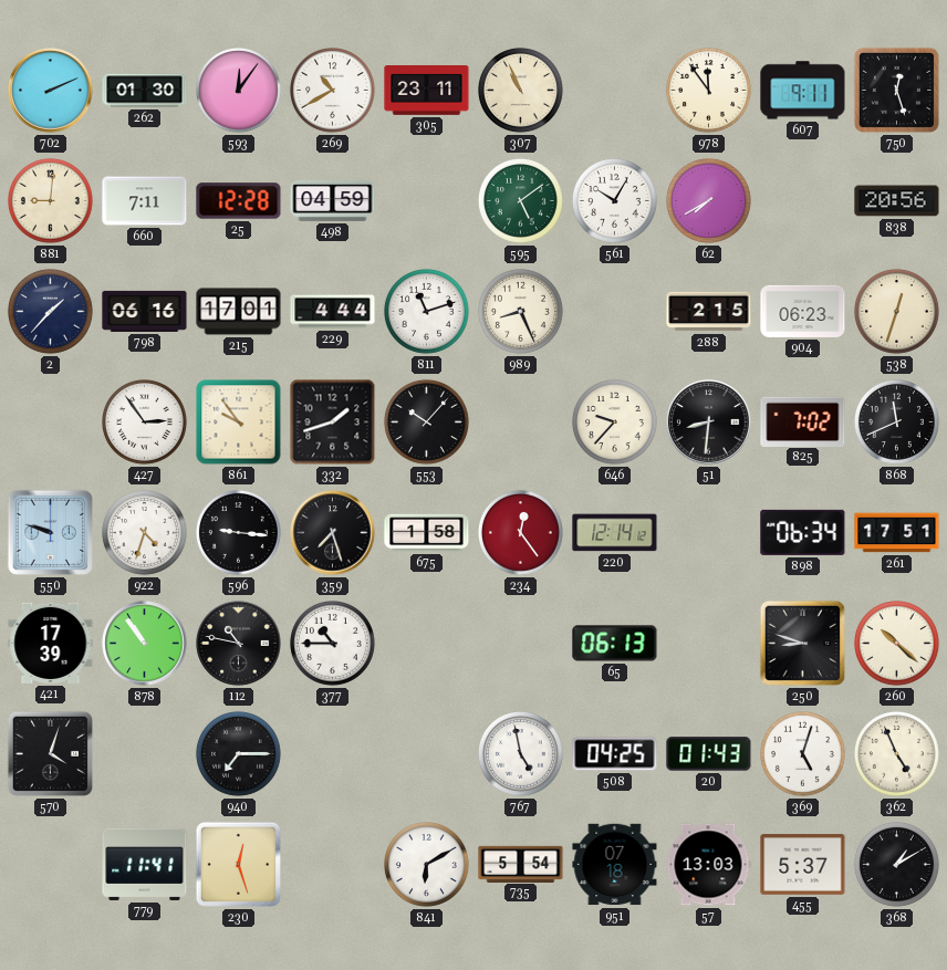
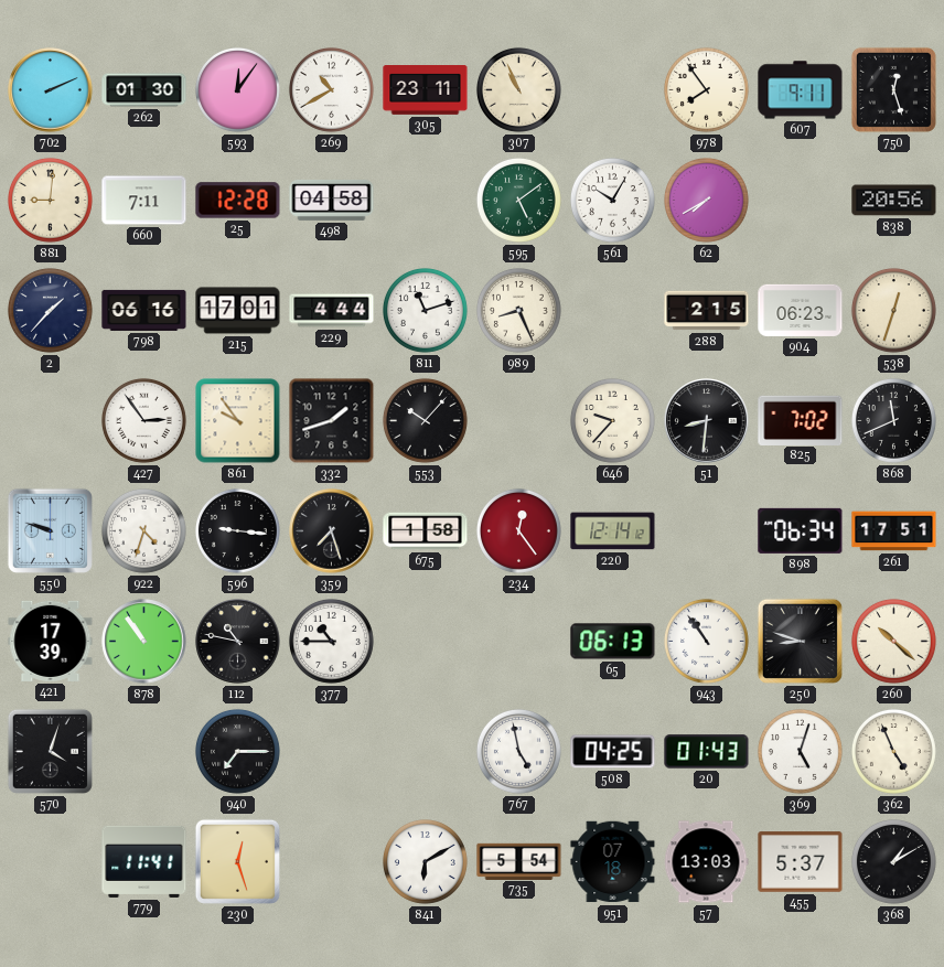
978: 11:54 -> 7:54
498: 04:59 -> 04:58
943: none -> 10:54
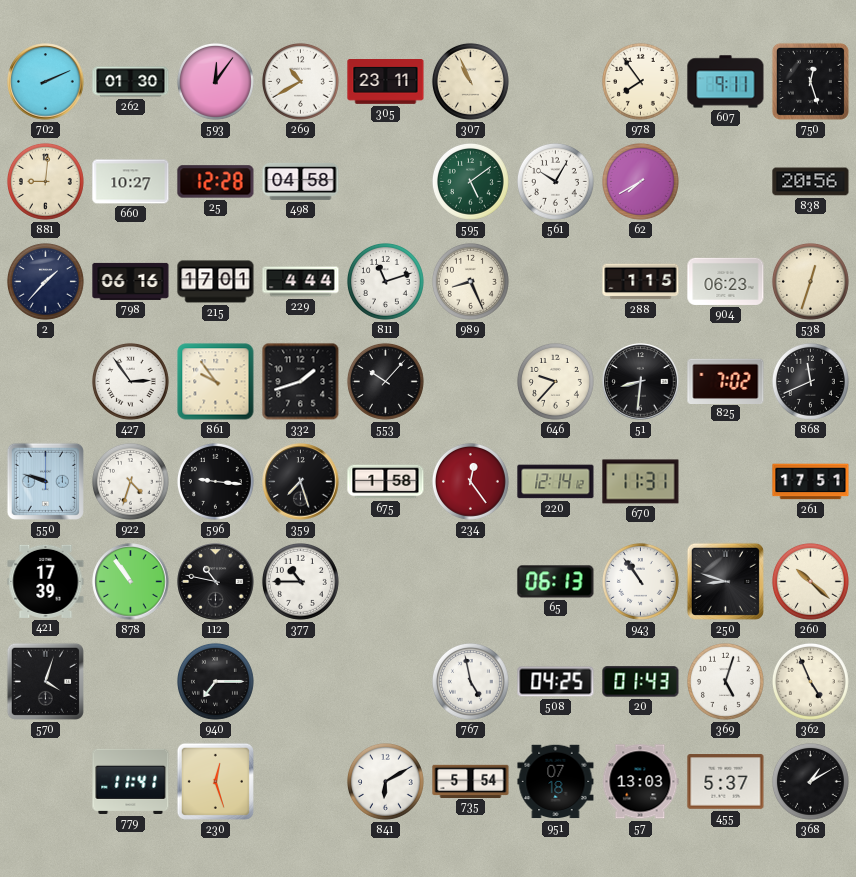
660: 7:11 -> 10:27
288: 2:15 -> 1:15
670: none -> 11:31
898: 06:34 -> none
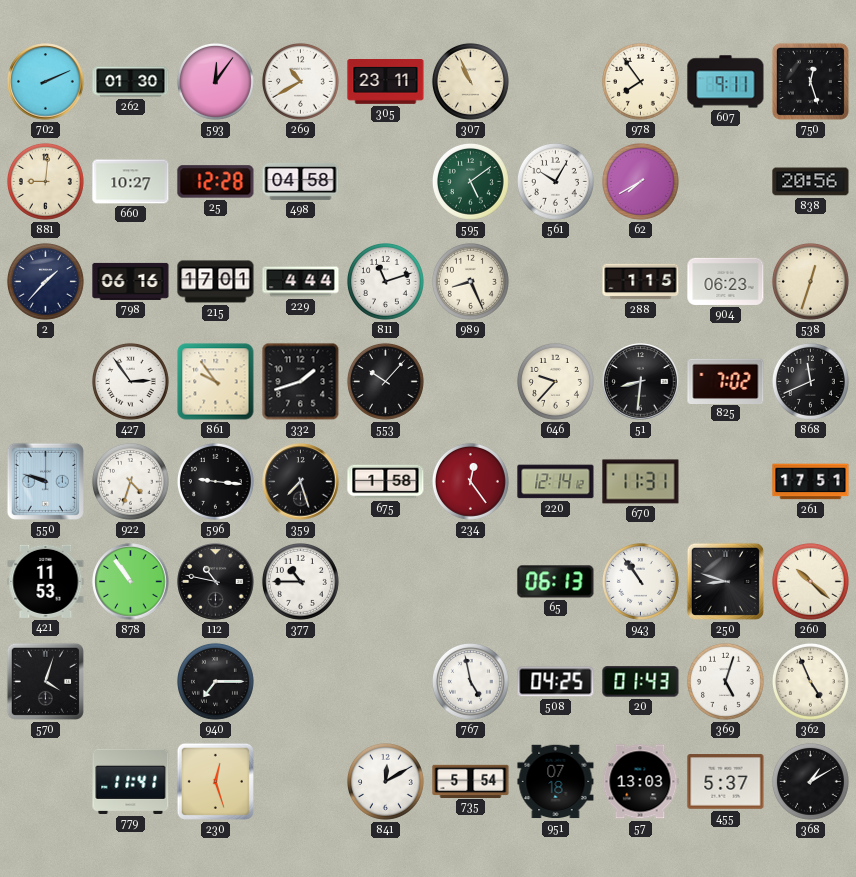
421: 17:39 -> 11:53
841: 6:10 -> 12:10
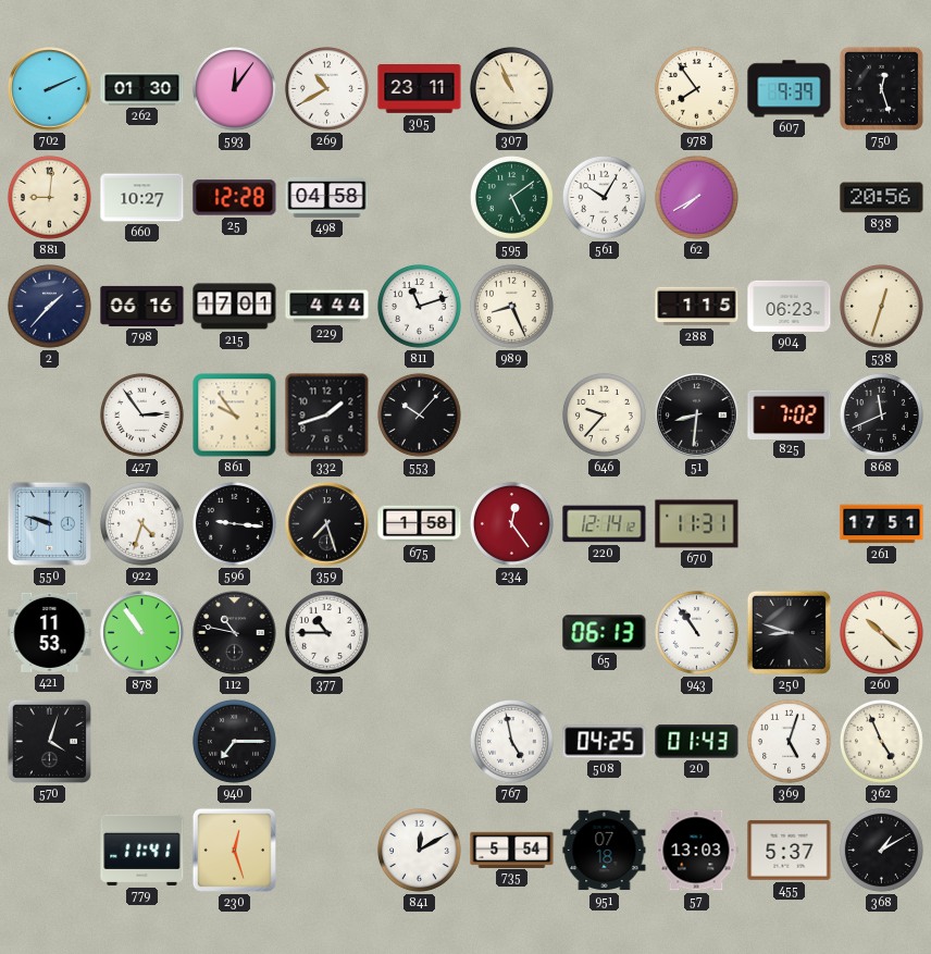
607: 9:11 -> 9:39
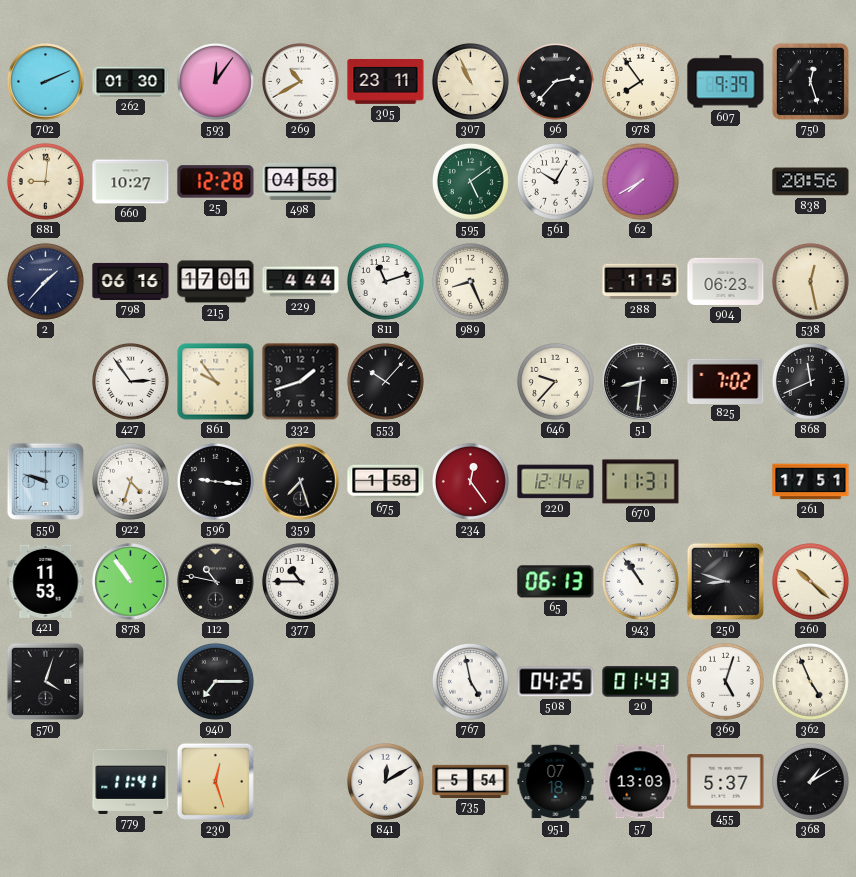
96: none -> 2:37
538: 12:33 -> 12:28
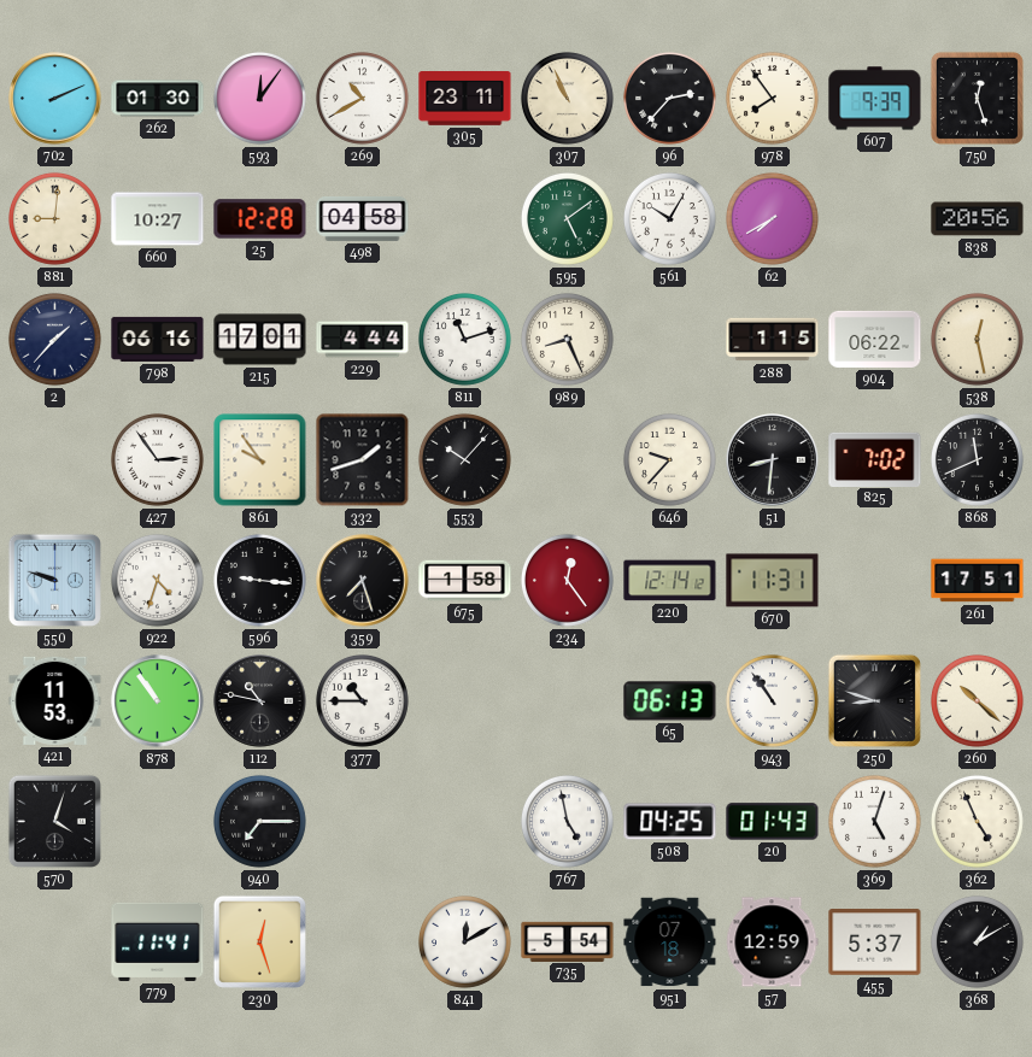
904: 06:23 -> 06:22
57: 13:03 -> 12:59
